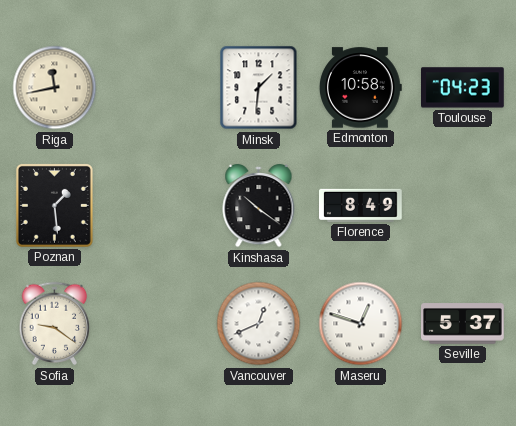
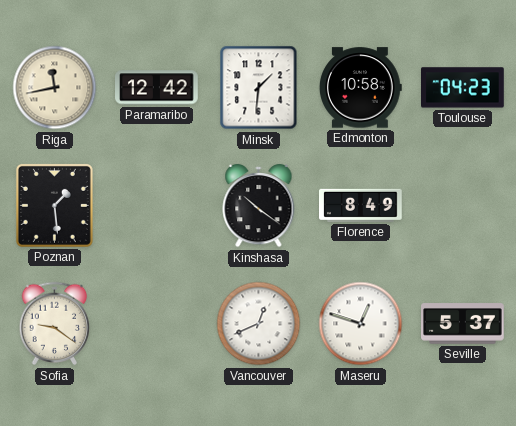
Paramaribo: none -> 12:42
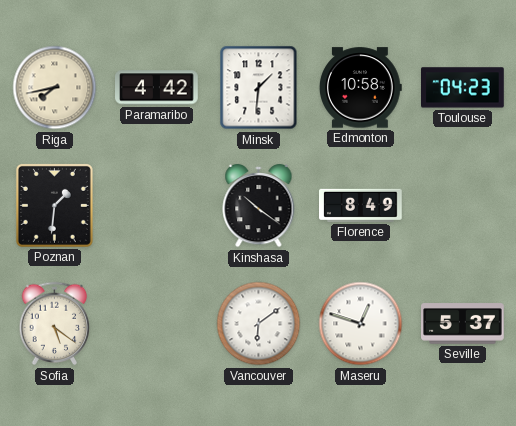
Riga: 11:43 -> 7:43
Paramaribo: 12:42 -> 4:42
Poznan: 1:29 -> 1:31
Sofia: 9:21 -> 5:21
Vancouver: 12:41 -> 6:09
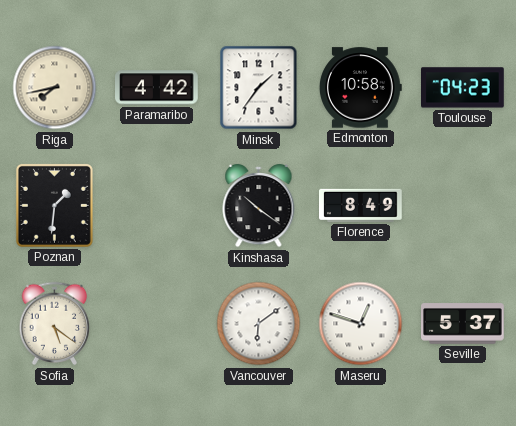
Minsk: 1:31 -> 1:36
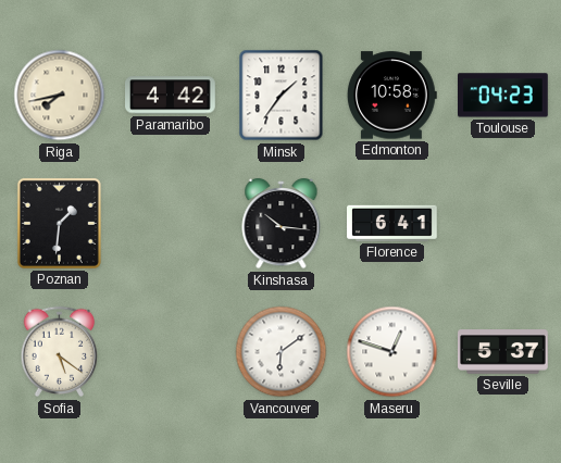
Kinshasa: 10:21 -> 10:16
Florence: 8:49 -> 6:41
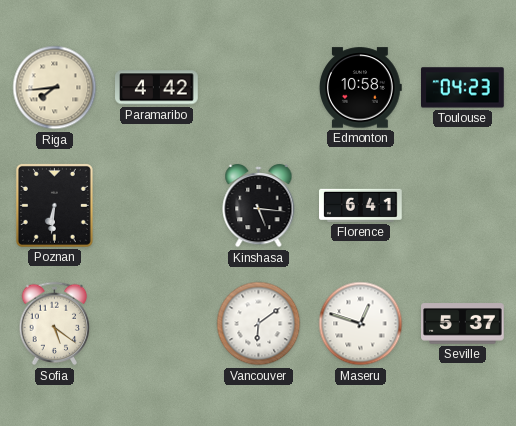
Riga: 7:43 -> 7:44
Minsk: 1:36 -> none
Poznan: 1:31 -> 6:31
Kinshasa: 10:16 -> 5:16
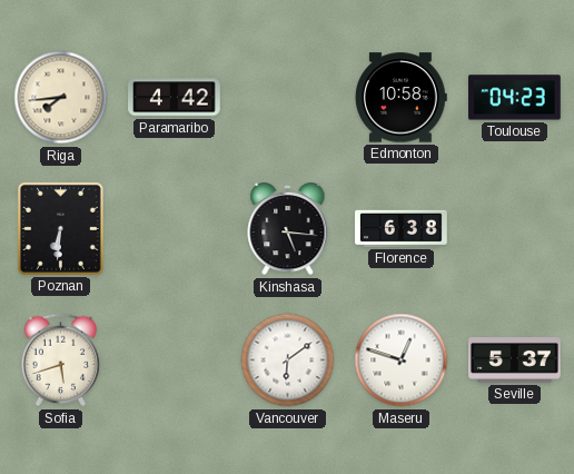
Florence: 6:41 -> 6:38
Sofia: 5:21 -> 5:42
